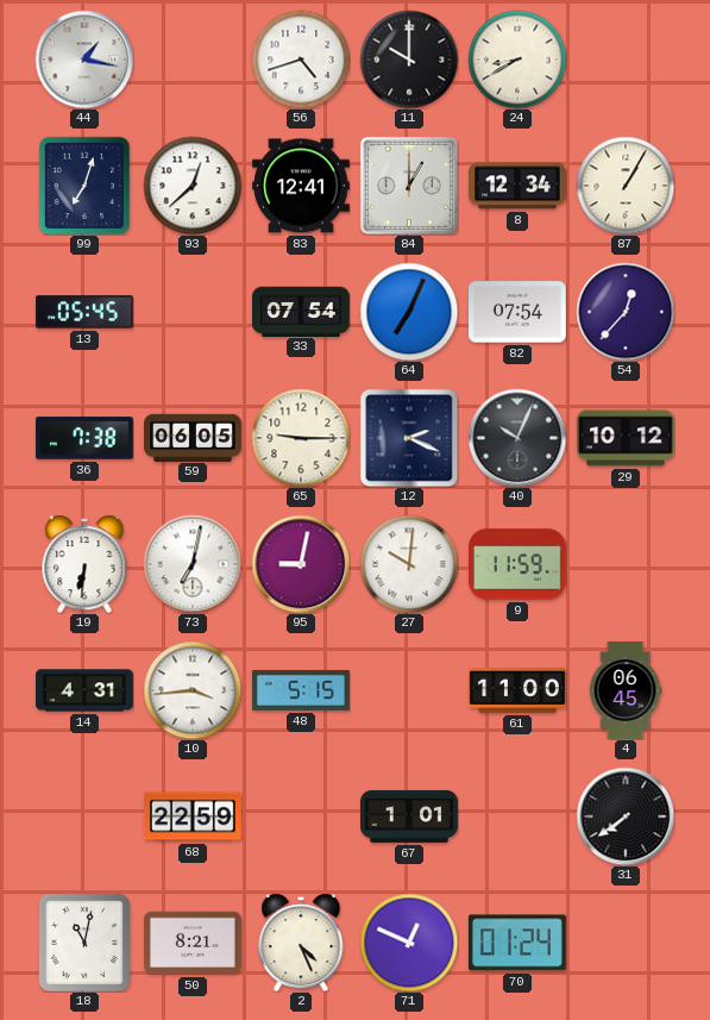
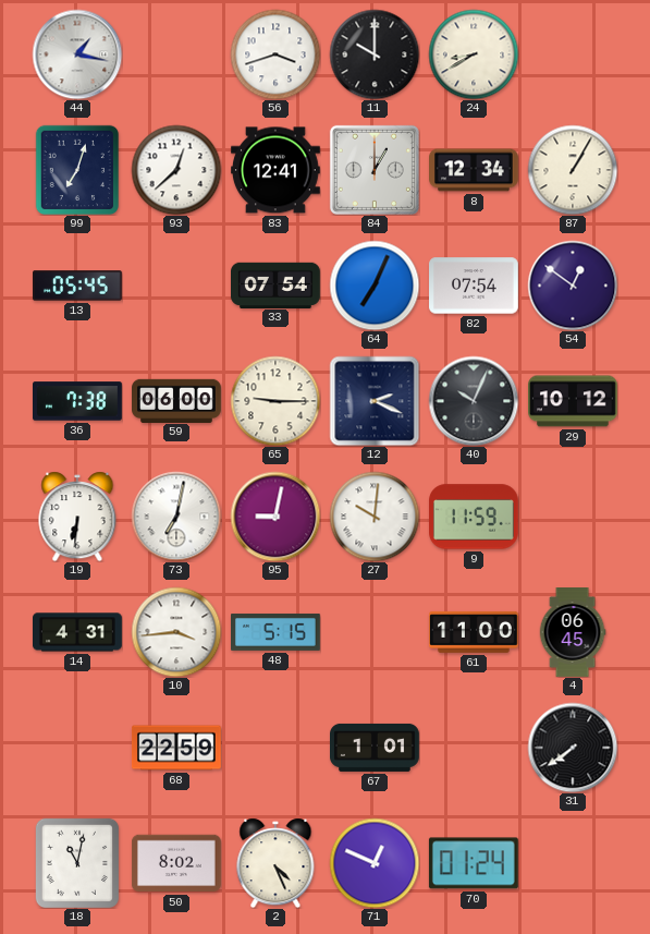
56: 4:42 -> 3:42
54: 12:37 -> 12:51
59: 06:05 -> 06:00
50: 8:21 -> 8:02
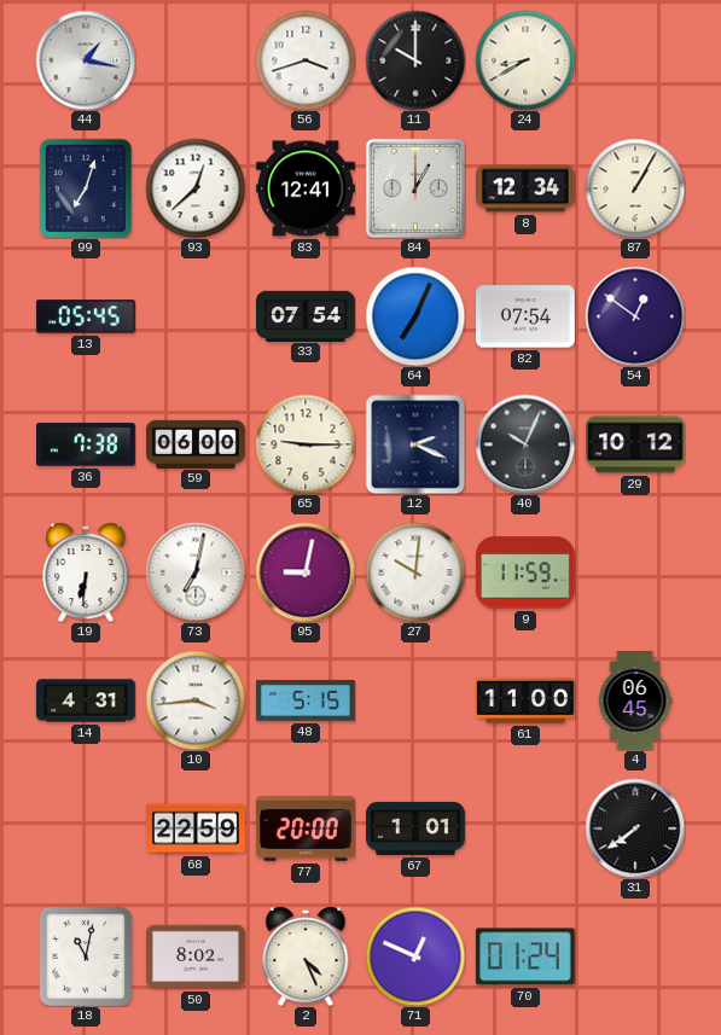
77: none -> 20:00
